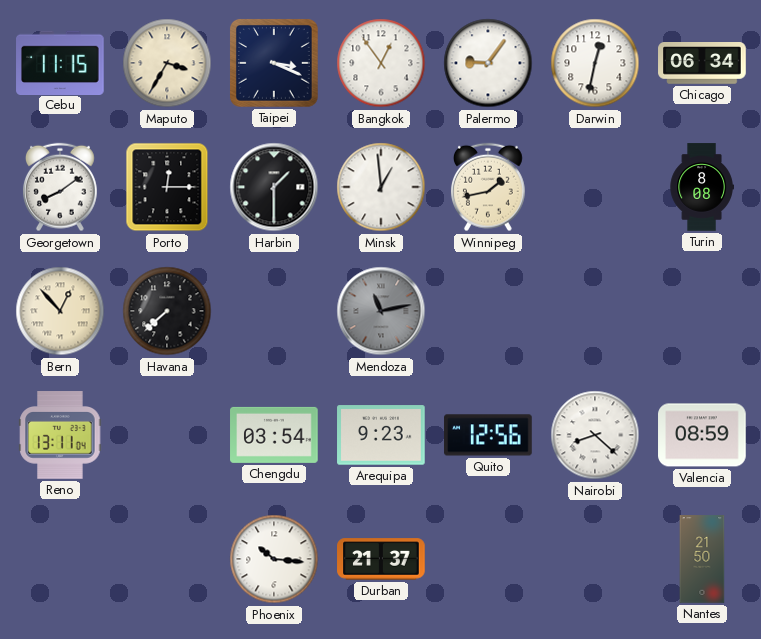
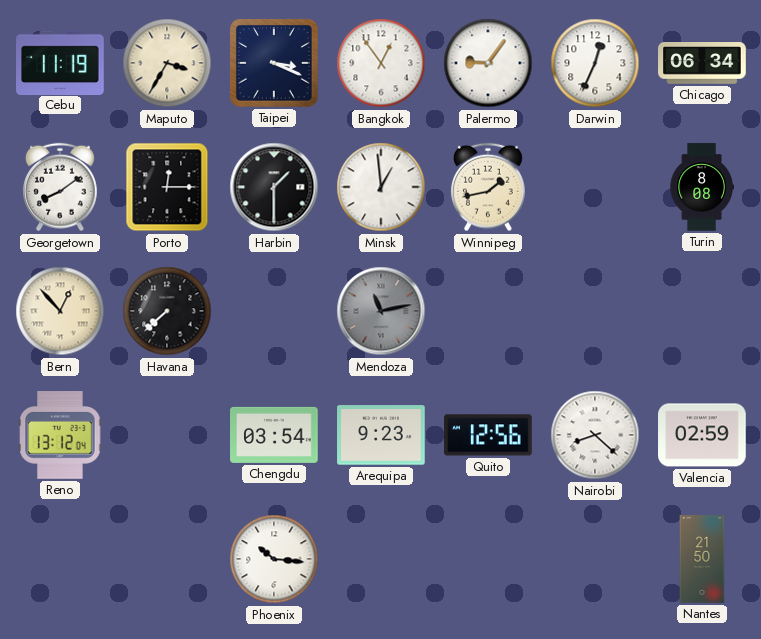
Cebu: 11:15 -> 11:19
Darwin: 12:32 -> 12:34
Reno: 13:11 -> 13:12
Valencia: 08:59 -> 02:59
Durban: 21:37 -> none
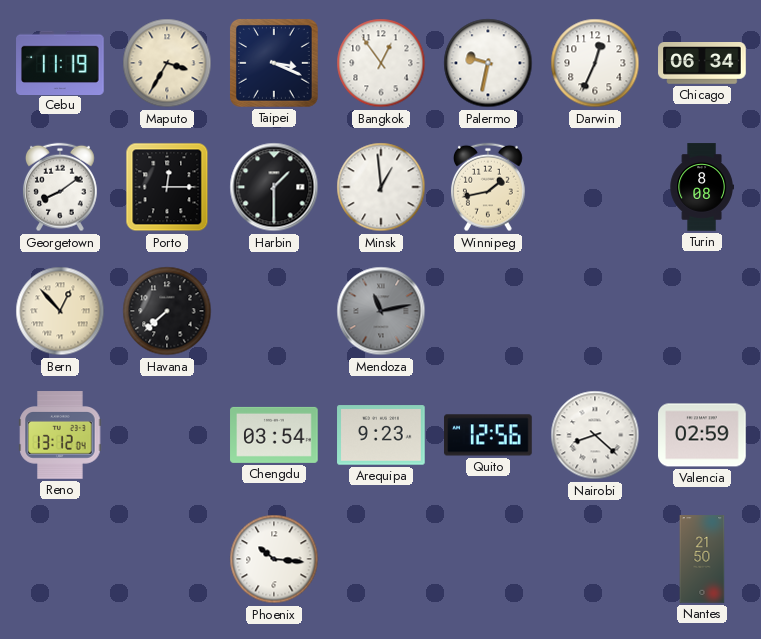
Palermo: 9:06 -> 9:32
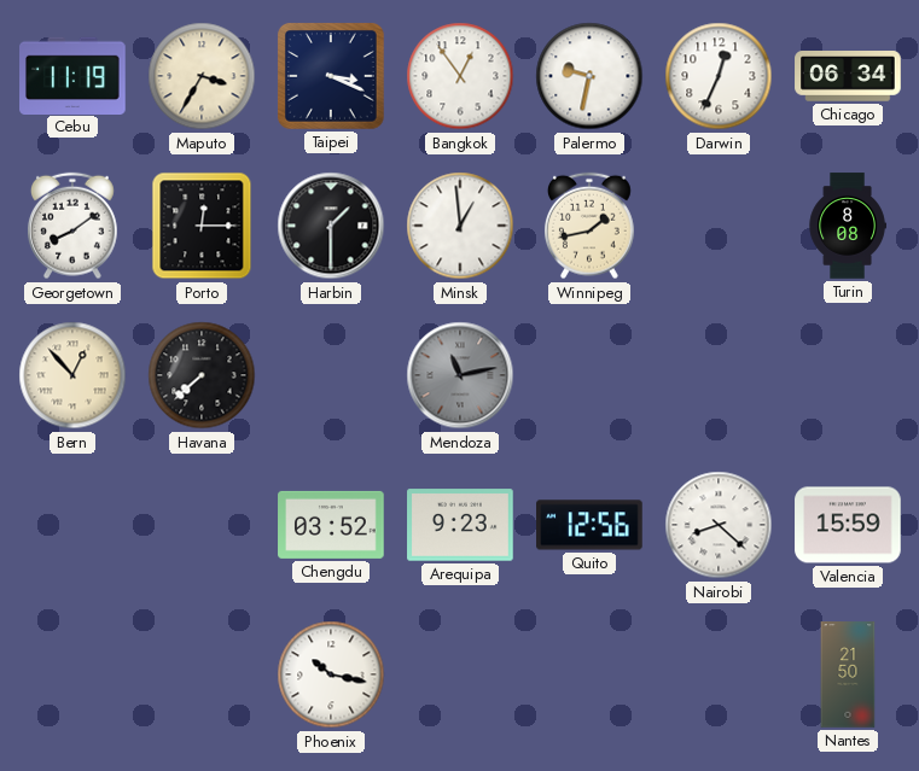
Reno: 13:12 -> none
Chengdu: 03:54 -> 03:52
Valencia: 02:59 -> 15:59
Phoenix: 10:16 -> 10:17
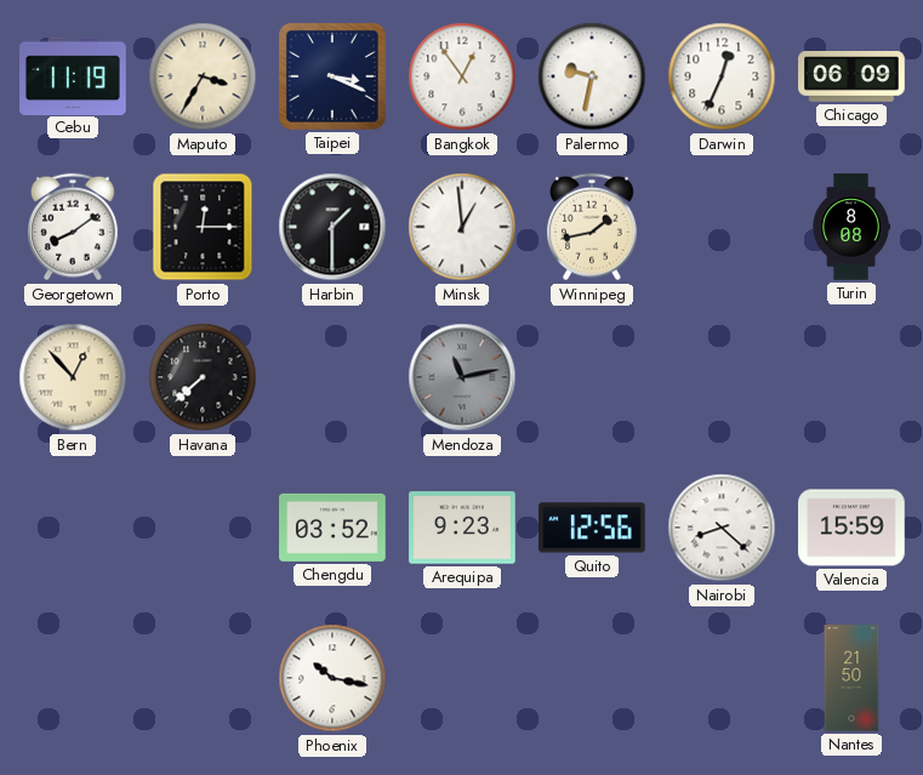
Chicago: 06:34 -> 06:09
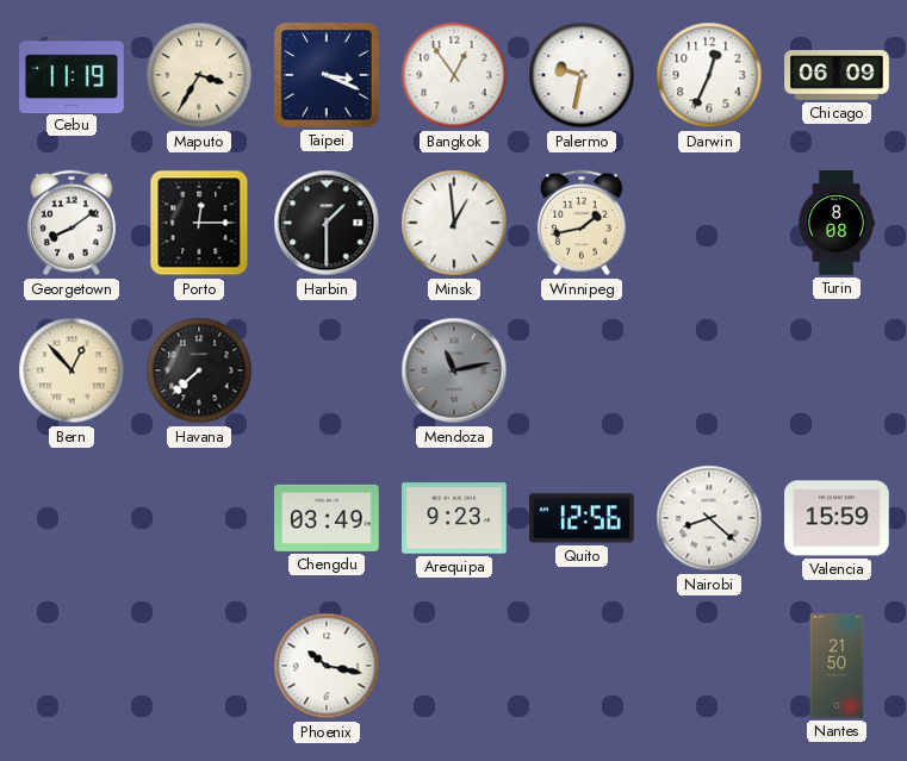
Chengdu: 03:52 -> 03:49
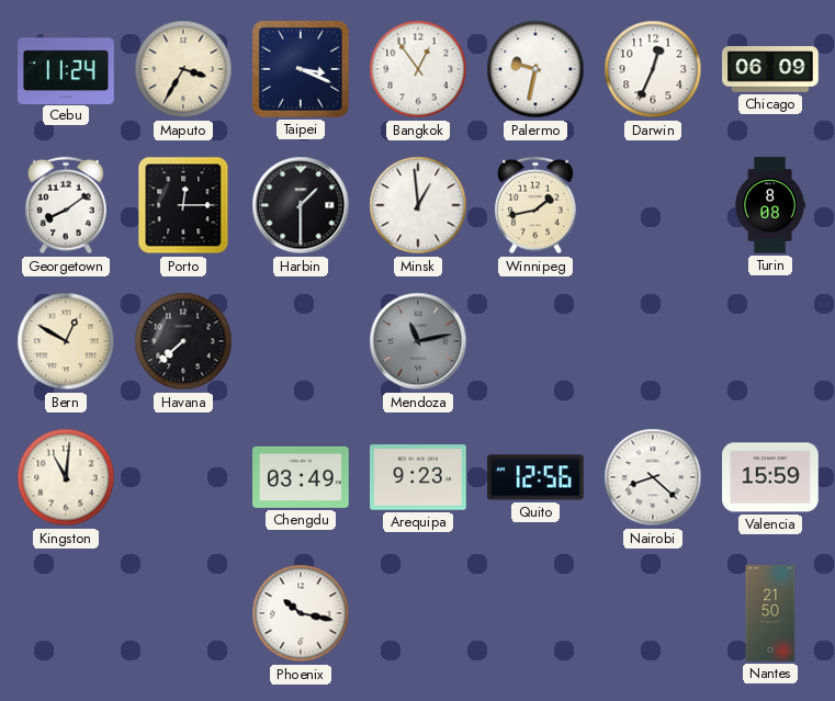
Cebu: 11:19 -> 11:24
Bern: 12:53 -> 12:50
Kingston: none -> 11:01
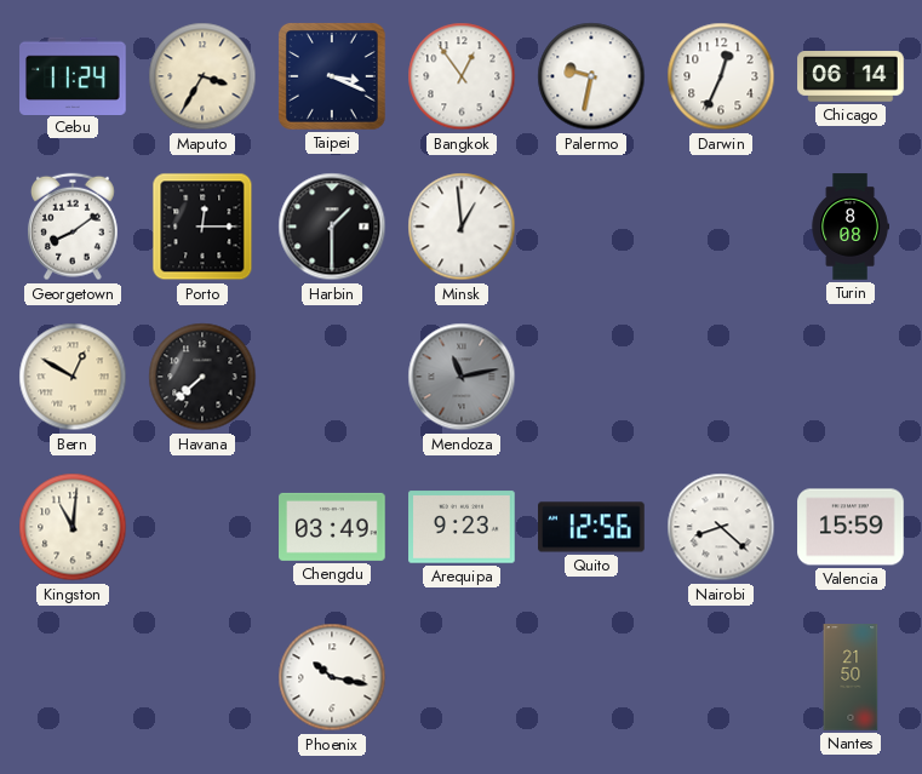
Chicago: 06:09 -> 06:14
Winnipeg: 1:43 -> none
